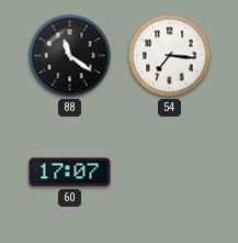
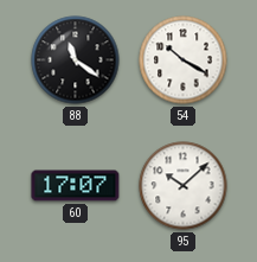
54: 7:16 -> 10:20
95: none -> 10:08
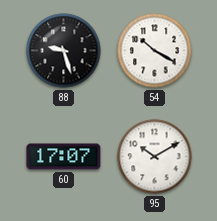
88: 11:21 -> 9:27
95: 10:08 -> 10:10
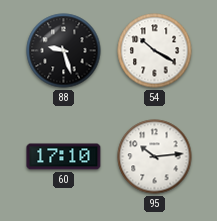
60: 17:07 -> 17:10
95: 10:10 -> 10:14
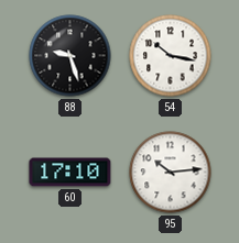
54: 10:20 -> 10:17
